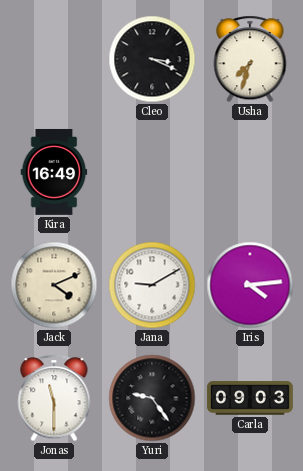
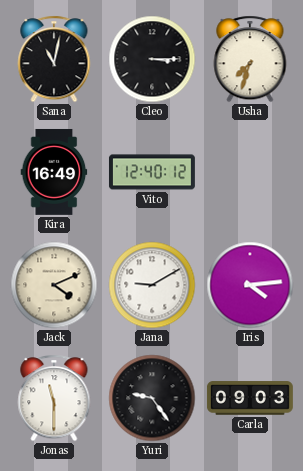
Sana: none -> 11:02
Cleo: 3:19 -> 3:15
Vito: none -> 12:40
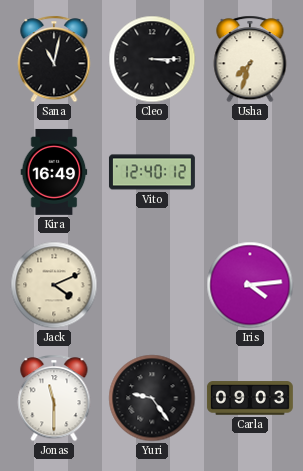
Jana: 9:10 -> none
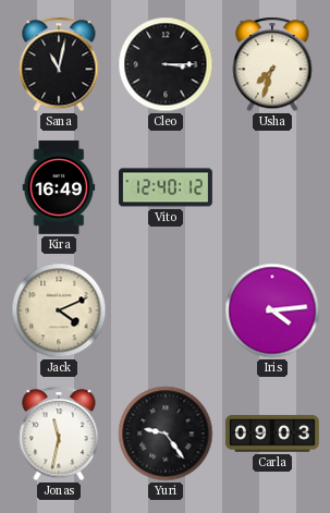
Jonas: 11:30 -> 11:32
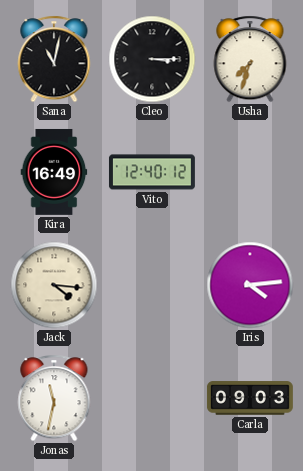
Jack: 4:11 -> 4:16
Yuri: 9:24 -> none
